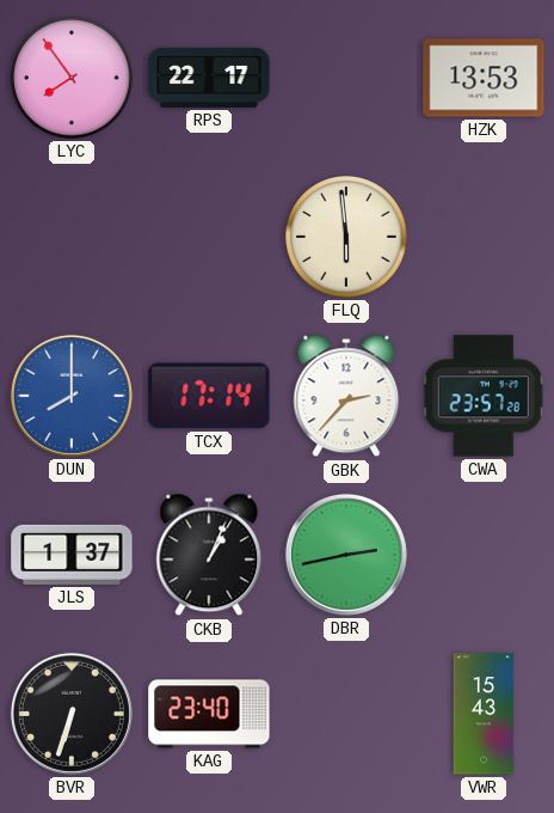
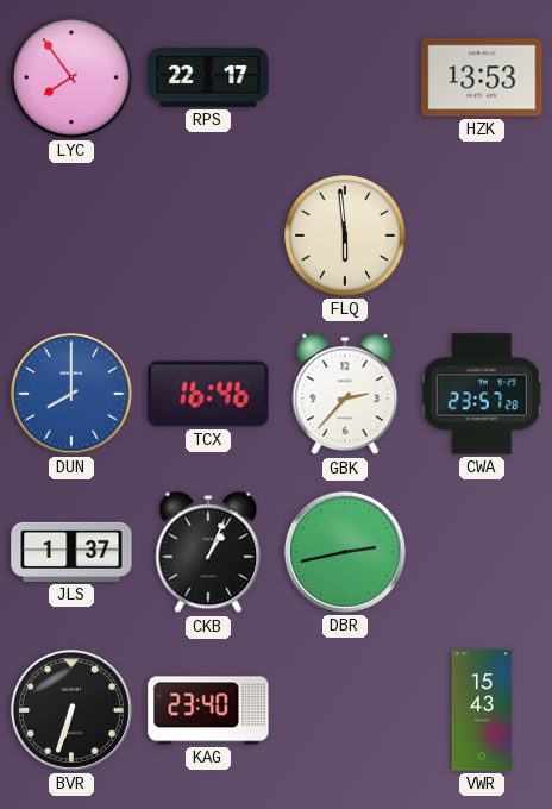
TCX: 17:14 -> 16:46
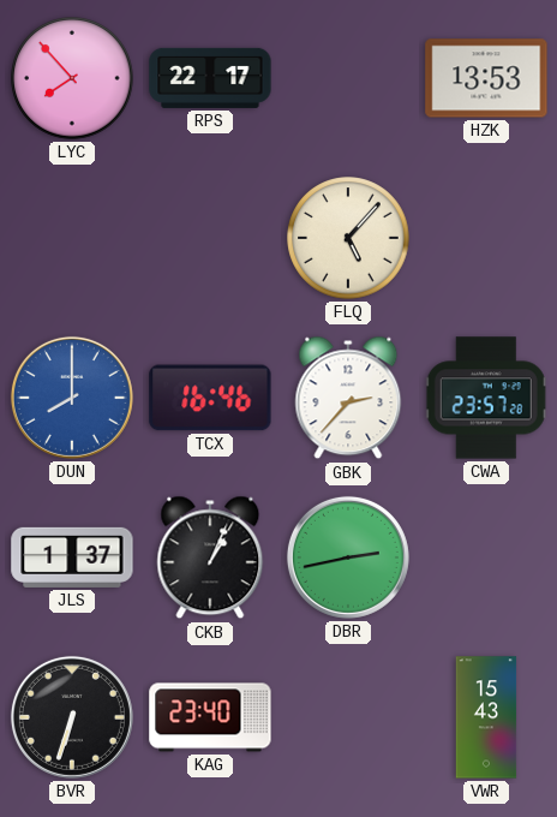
LYC: 7:54 -> 7:53
FLQ: 5:59 -> 5:07
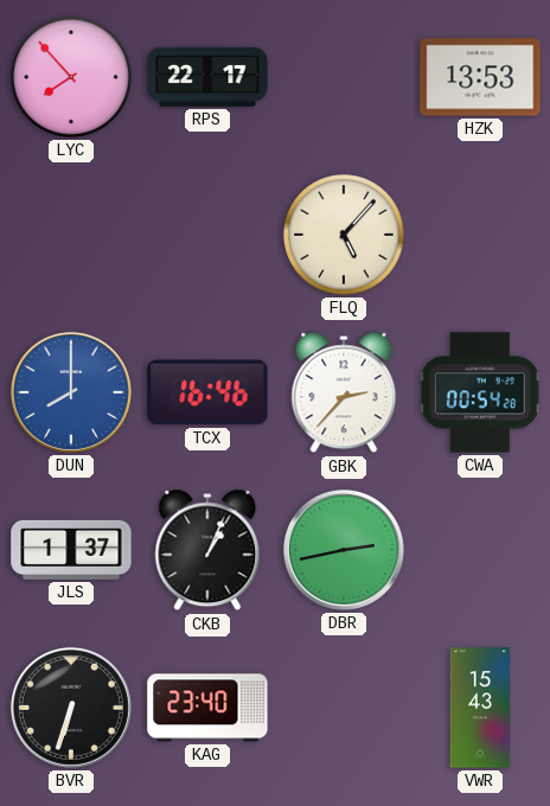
CWA: 23:57 -> 00:54
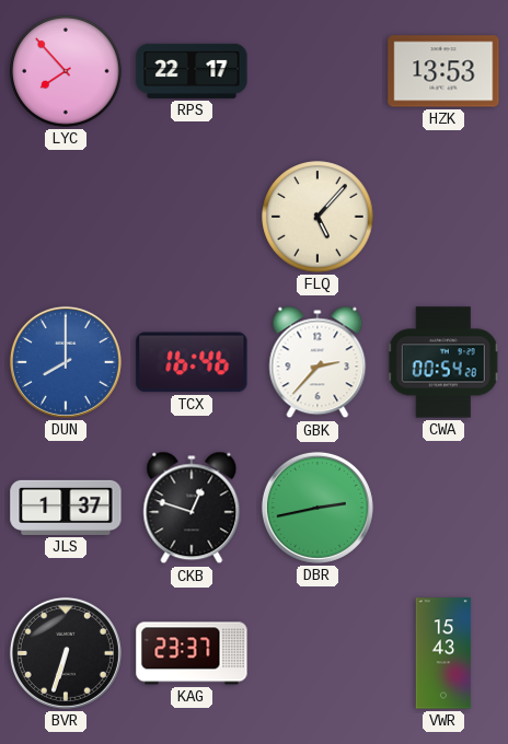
CKB: 1:04 -> 12:48
KAG: 23:40 -> 23:37
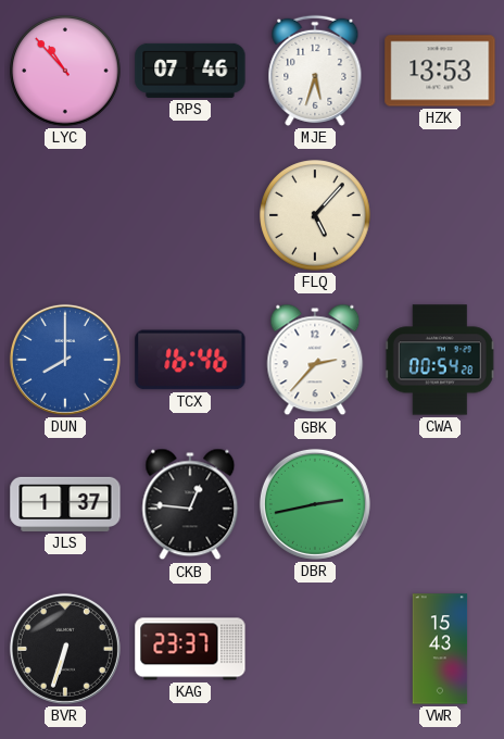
LYC: 7:53 -> 10:53
RPS: 22:17 -> 07:46
MJE: none -> 5:33
CKB: 12:48 -> 12:46
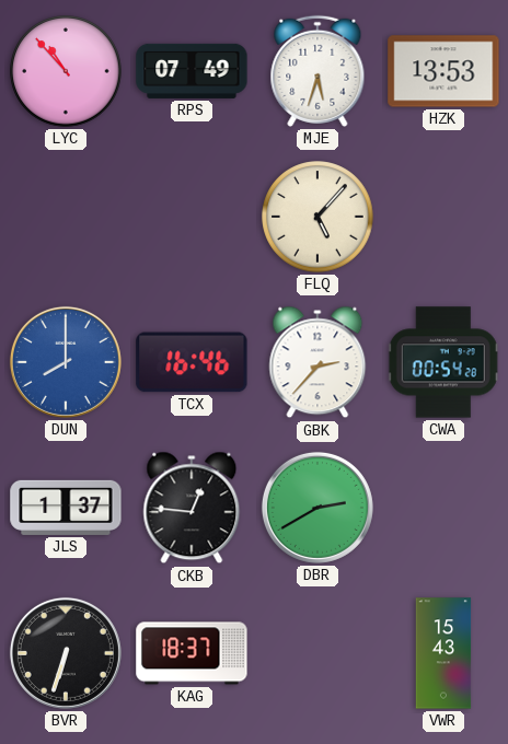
RPS: 07:46 -> 07:49
DBR: 2:43 -> 2:40
KAG: 23:37 -> 18:37
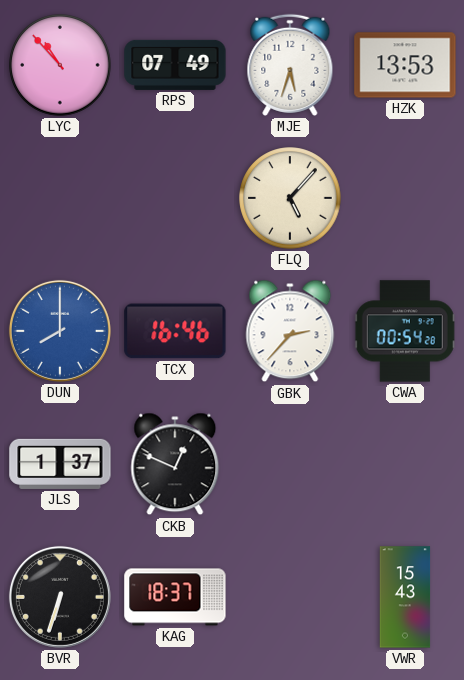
CKB: 12:46 -> 12:49
DBR: 2:40 -> none
